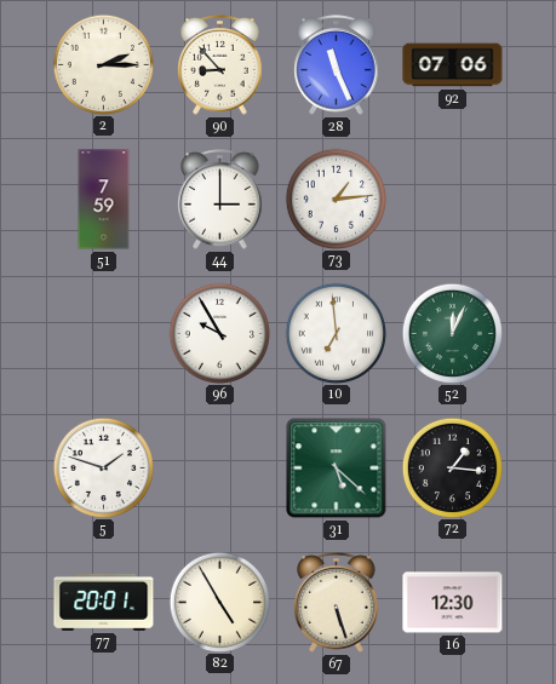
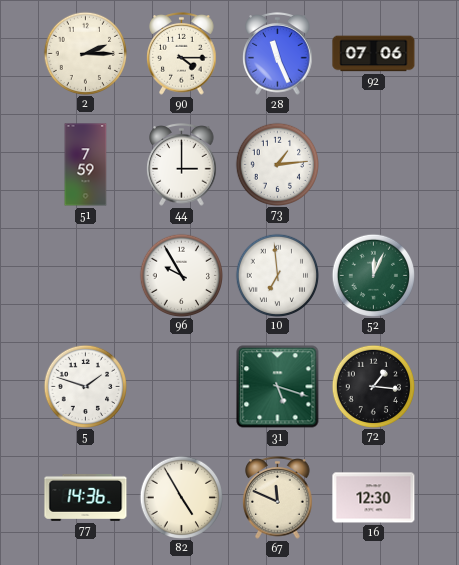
90: 8:53 -> 4:15
31: 5:22 -> 5:18
77: 20:01 -> 14:36
67: 5:27 -> 11:49
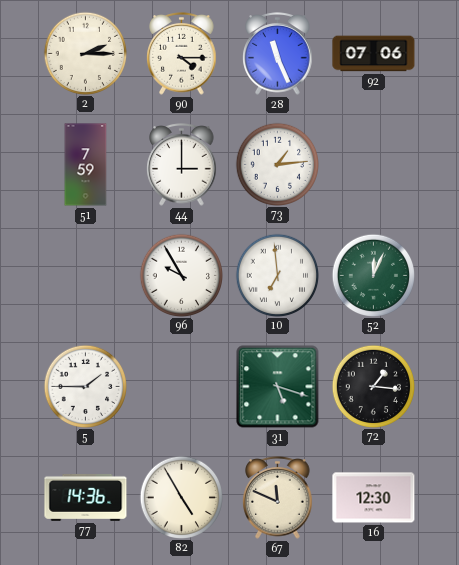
5: 1:48 -> 1:45
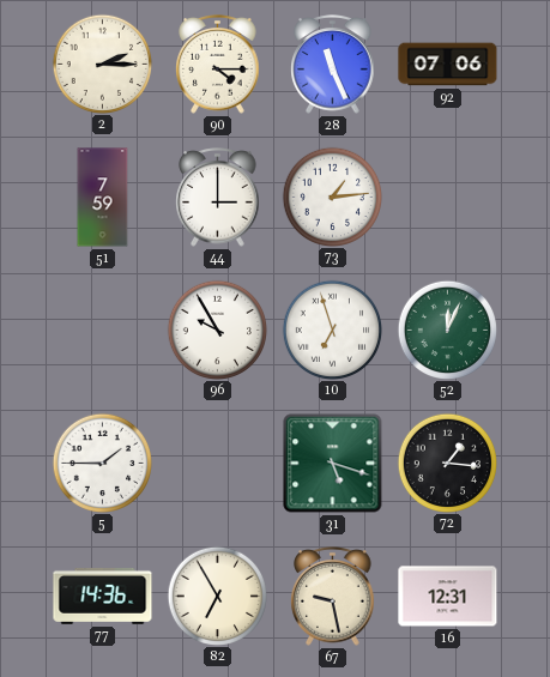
10: 6:59 -> 6:57
82: 4:55 -> 6:55
67: 11:49 -> 9:28
16: 12:30 -> 12:31
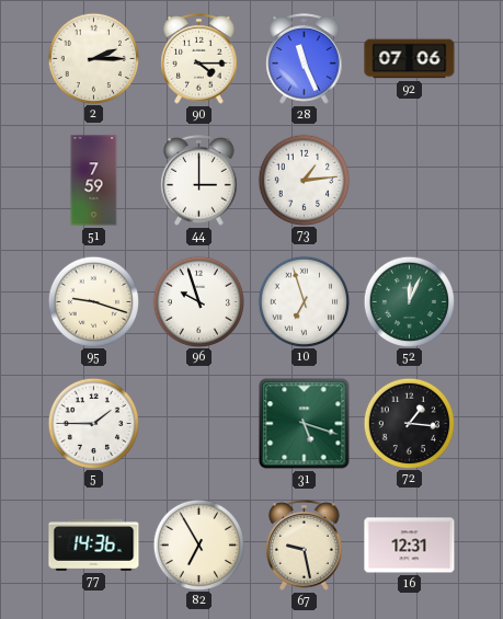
95: none -> 9:18
96: 9:55 -> 9:57
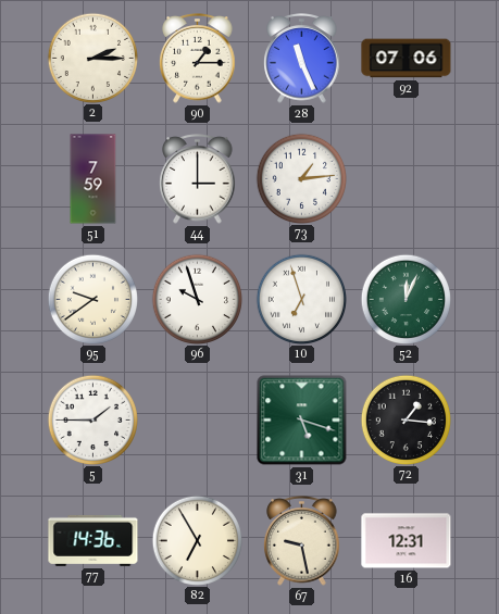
90: 4:15 -> 1:15
95: 9:18 -> 9:39
